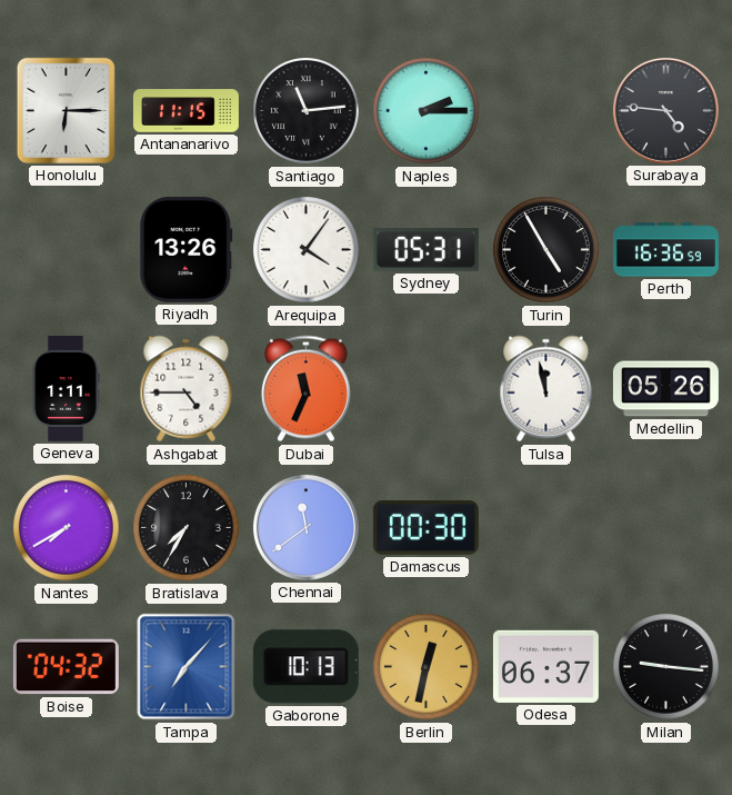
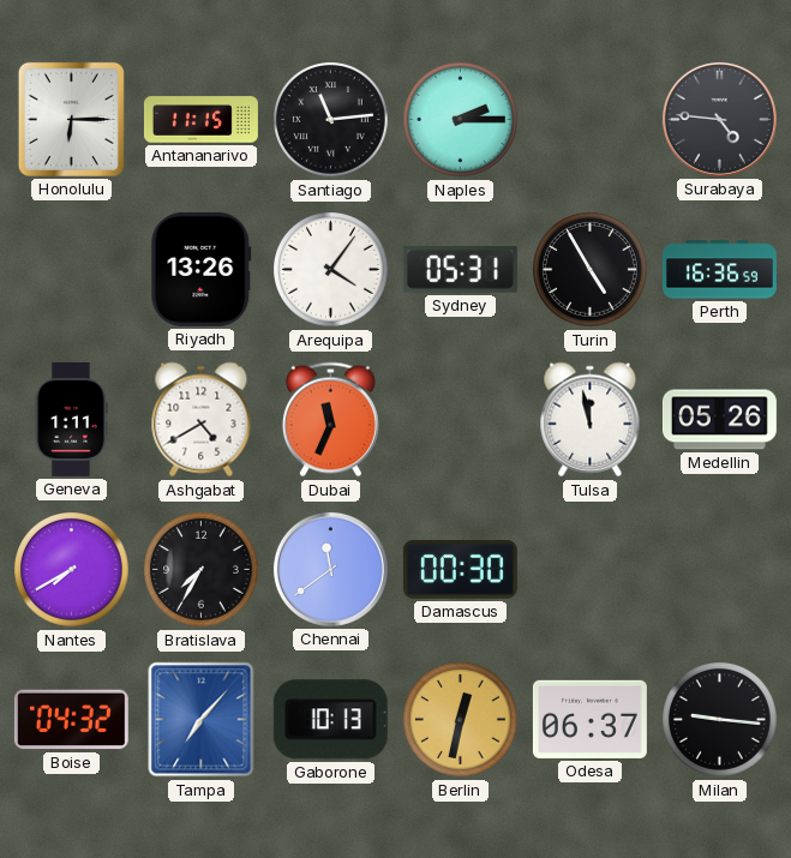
Ashgabat: 4:45 -> 4:40
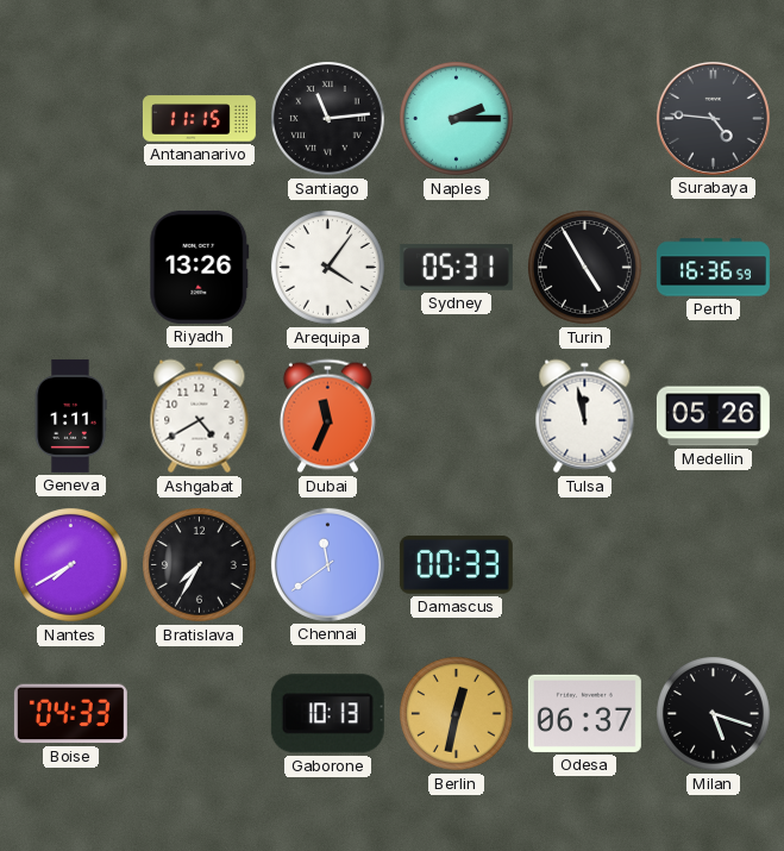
Honolulu: 6:15 -> none
Damascus: 00:30 -> 00:33
Boise: 04:32 -> 04:33
Tampa: 7:07 -> none
Milan: 9:16 -> 5:18
